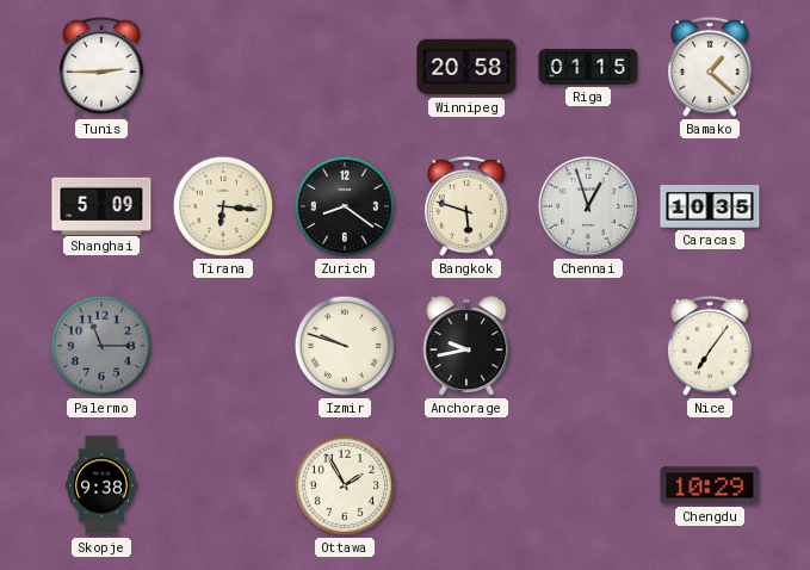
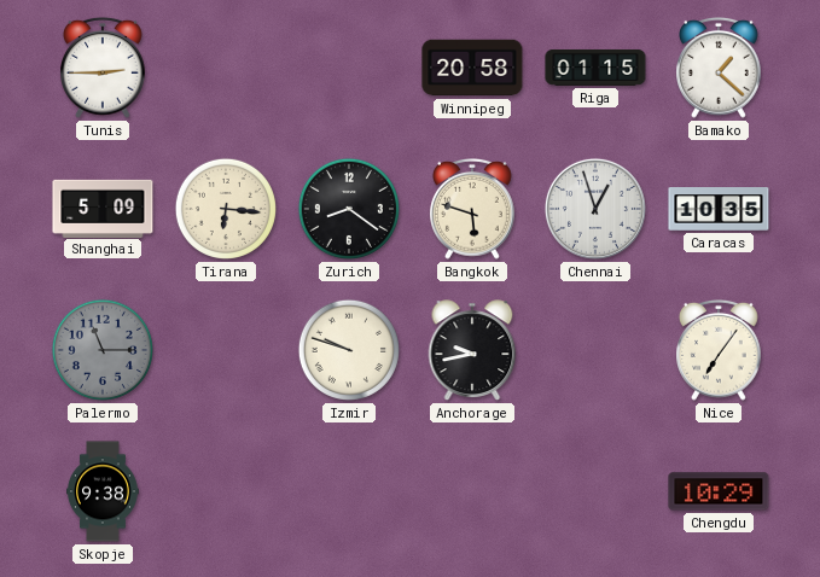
Ottawa: 1:55 -> none
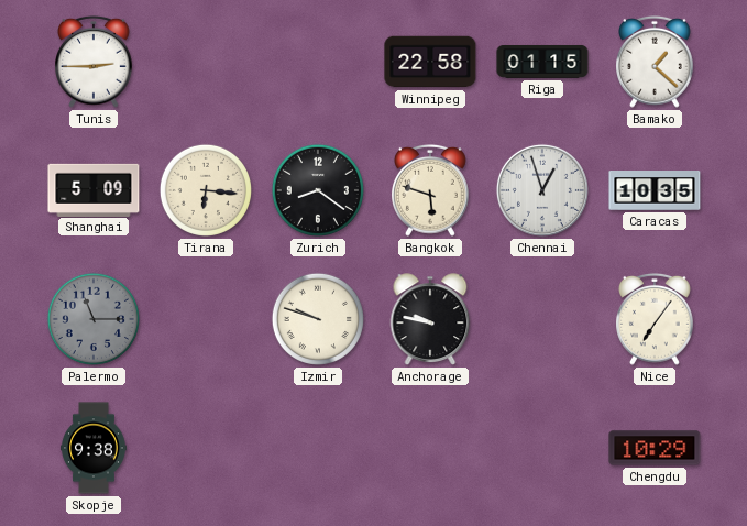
Winnipeg: 20:58 -> 22:58
Anchorage: 9:43 -> 9:47
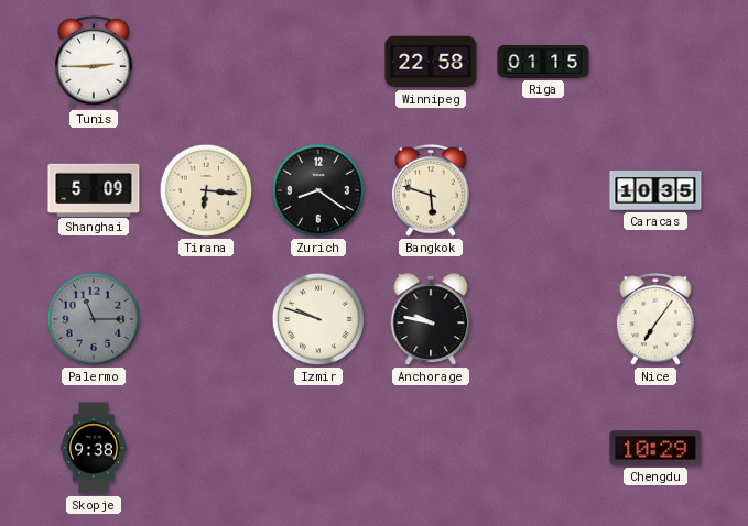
Bamako: 1:22 -> none
Chennai: 12:57 -> none
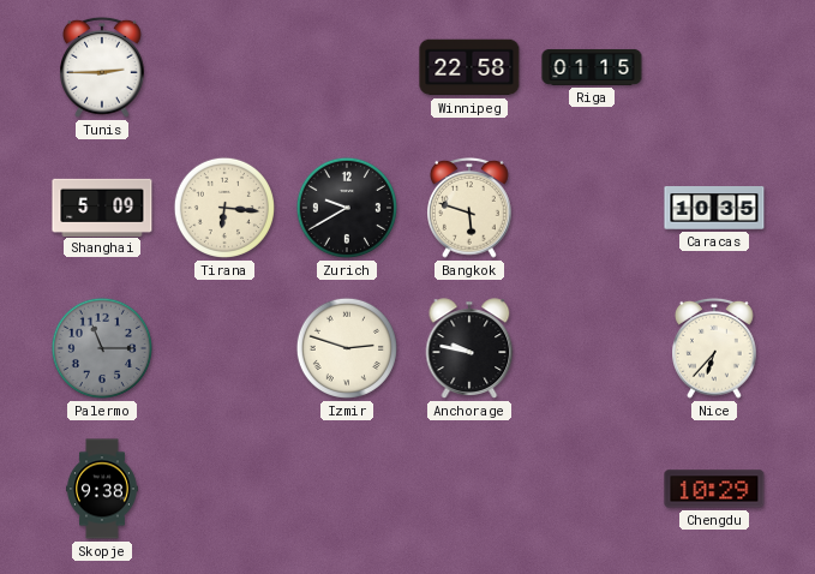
Zurich: 8:21 -> 9:40
Izmir: 9:48 -> 2:48
Nice: 7:06 -> 6:37
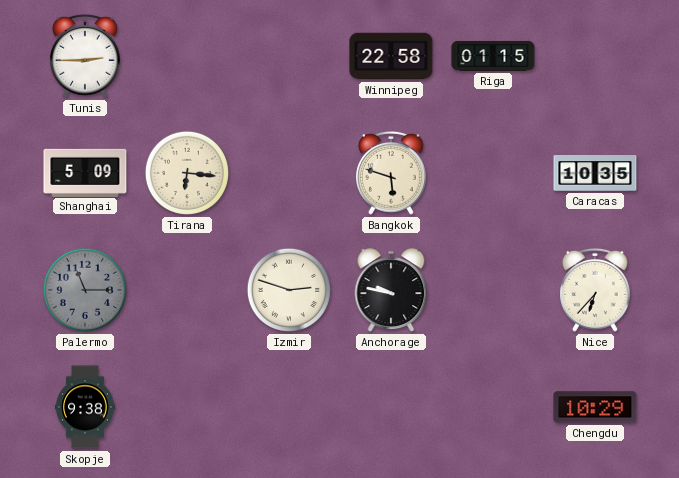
Zurich: 9:40 -> none
